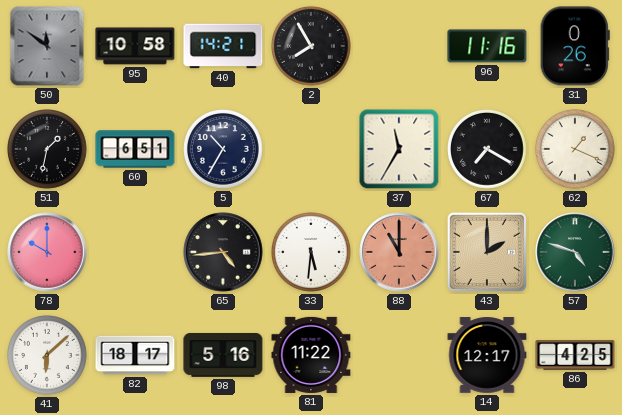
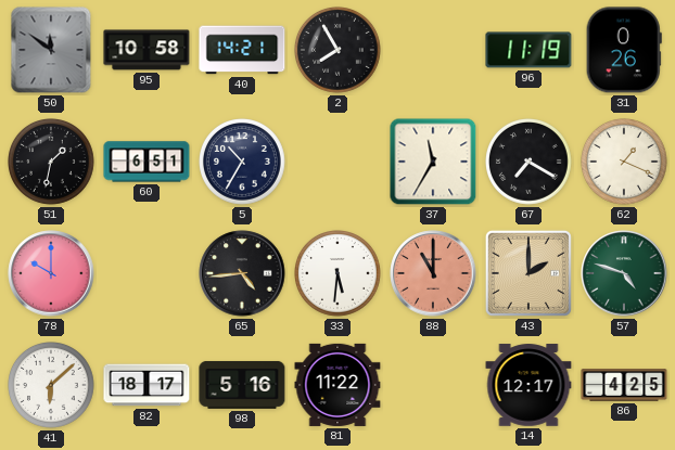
96: 11:16 -> 11:19
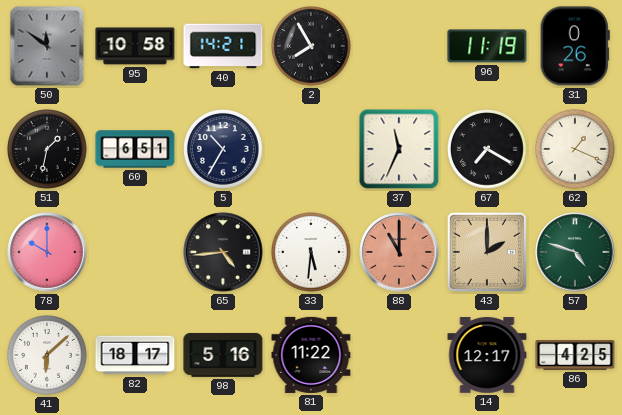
37: 11:35 -> 11:34
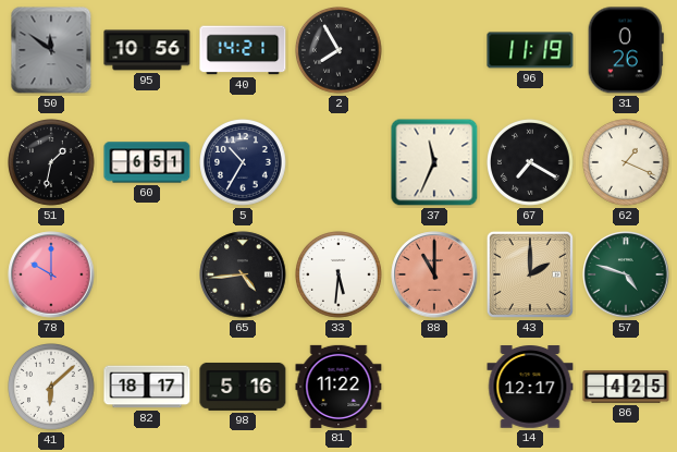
95: 10:58 -> 10:56
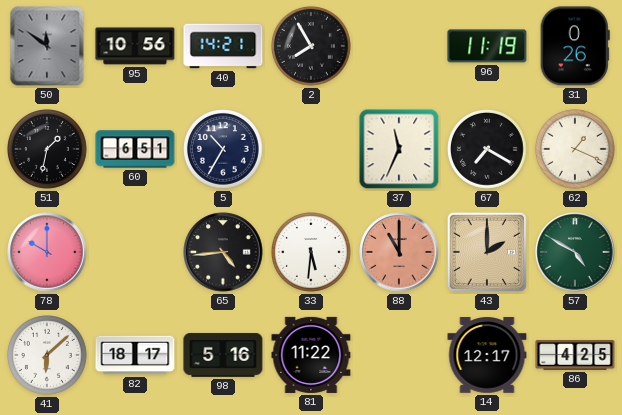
57: 4:48 -> 4:50
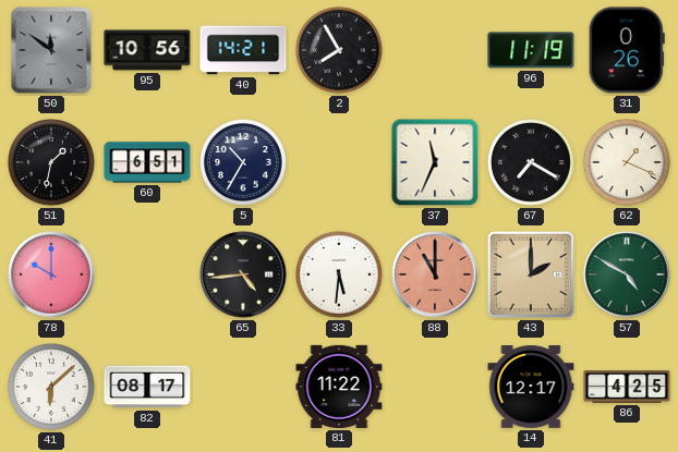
82: 18:17 -> 08:17
98: 5:16 -> none
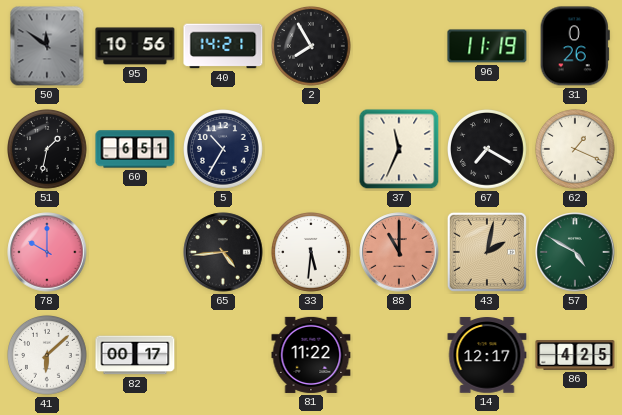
43: 2:00 -> 2:02
82: 08:17 -> 00:17
